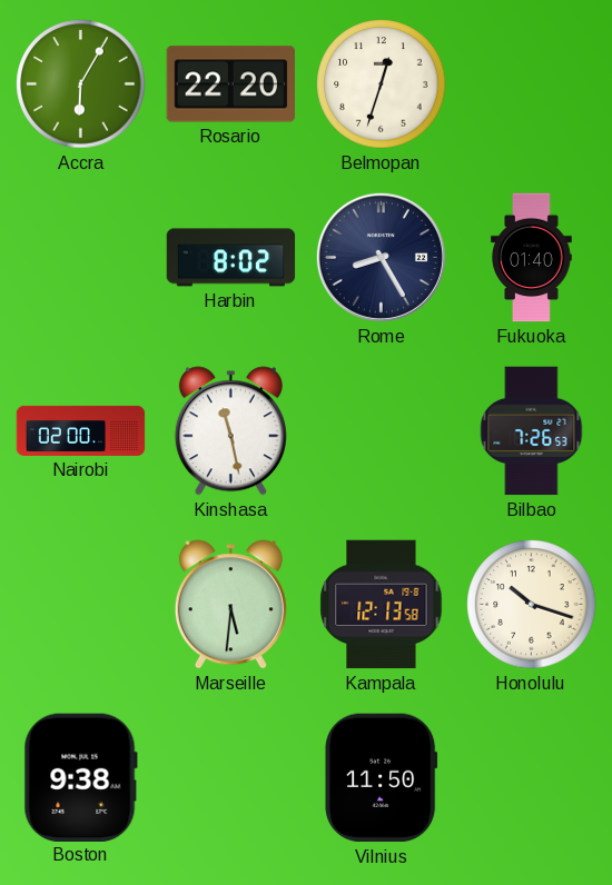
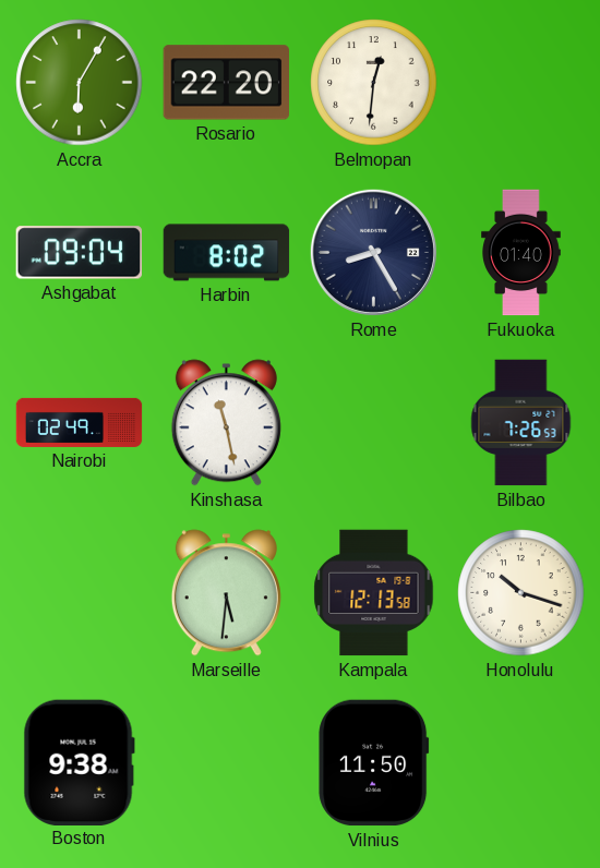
Belmopan: 12:33 -> 12:31
Ashgabat: none -> 09:04
Nairobi: 02:00 -> 02:49
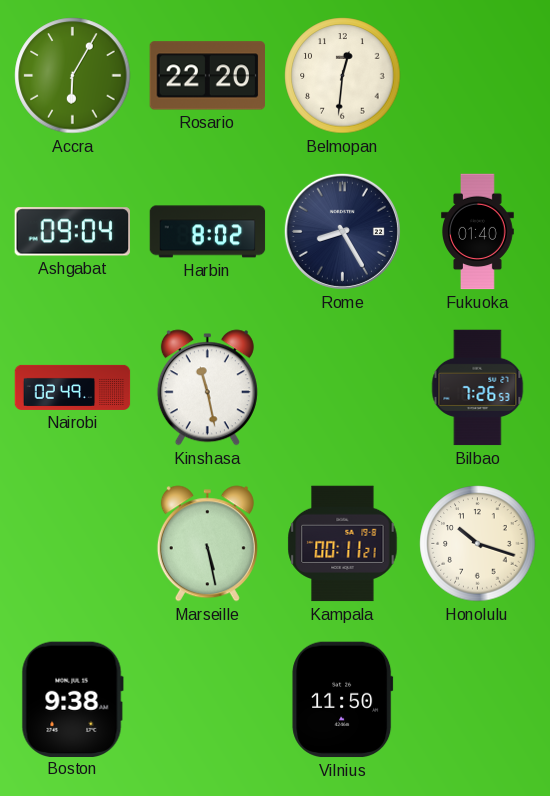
Marseille: 5:31 -> 5:28
Kampala: 12:13 -> 00:11
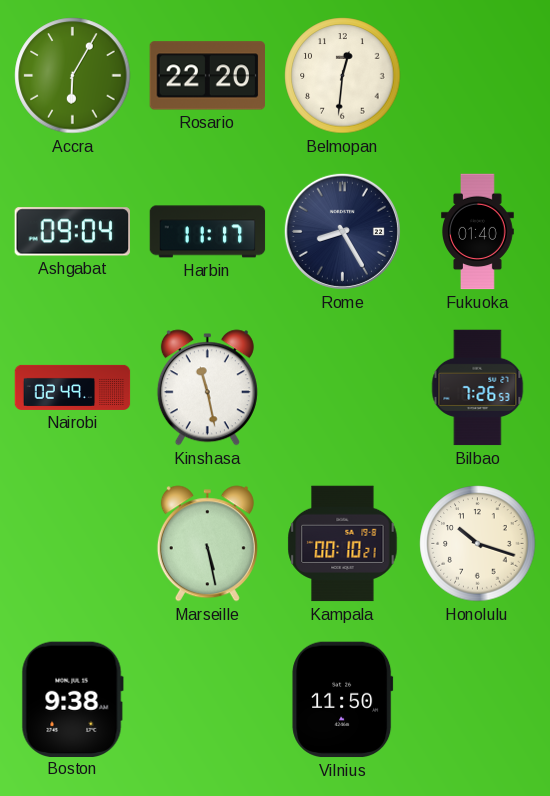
Harbin: 8:02 -> 11:17
Kampala: 00:11 -> 00:10
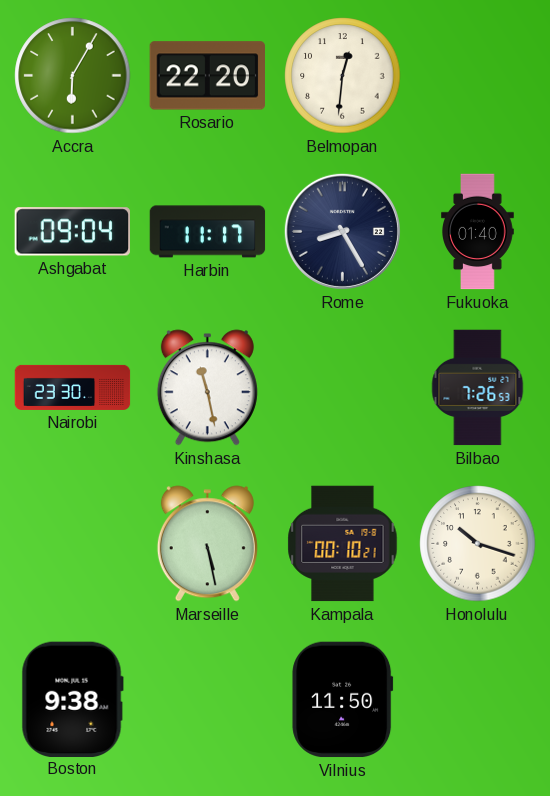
Nairobi: 02:49 -> 23:30
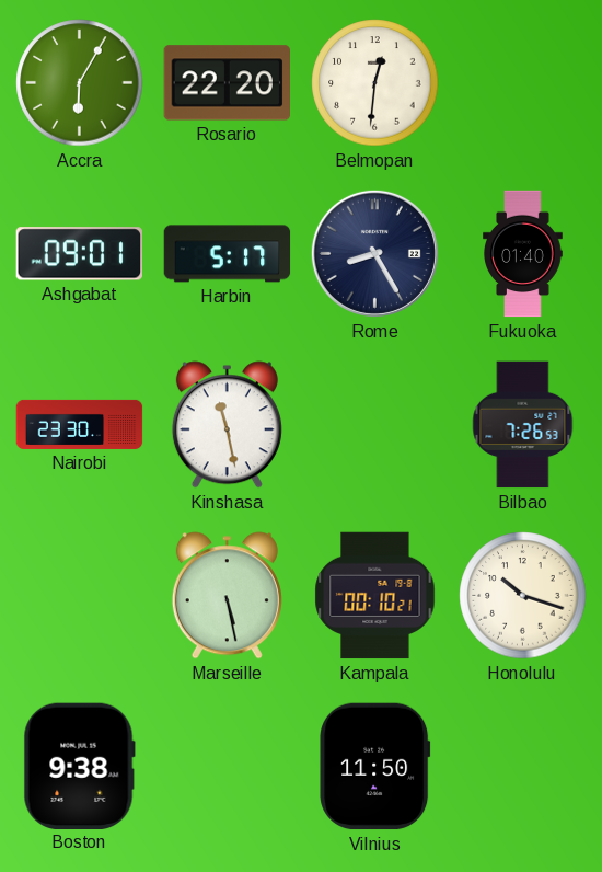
Ashgabat: 09:04 -> 09:01
Harbin: 11:17 -> 5:17
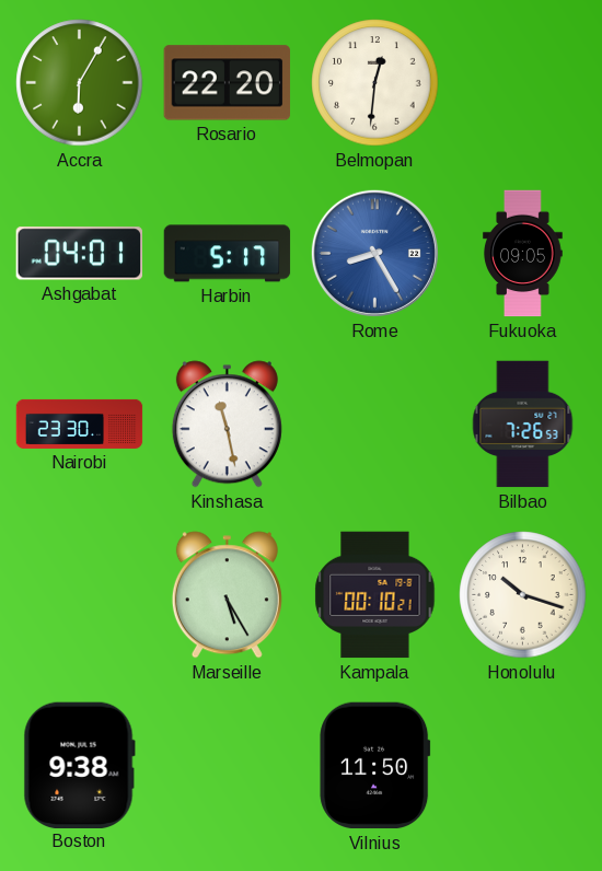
Ashgabat: 09:01 -> 04:01
Rome dial: navy -> blue
Fukuoka: 01:40 -> 09:05
Marseille: 5:28 -> 5:25
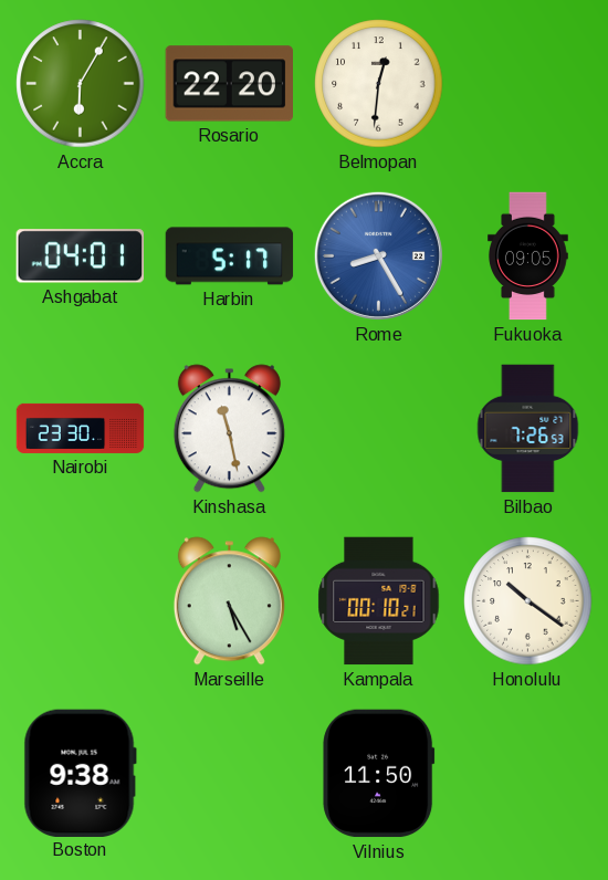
Honolulu: 10:18 -> 10:21
